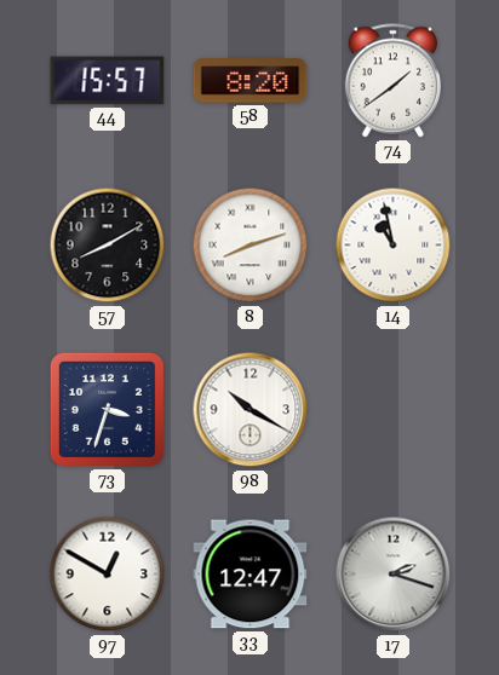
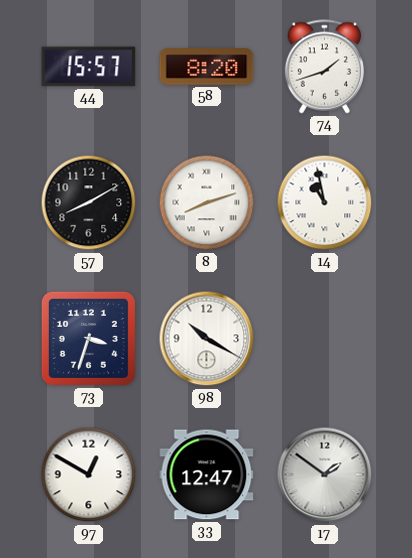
74: 1:39 -> 1:42
17: 2:18 -> 1:51
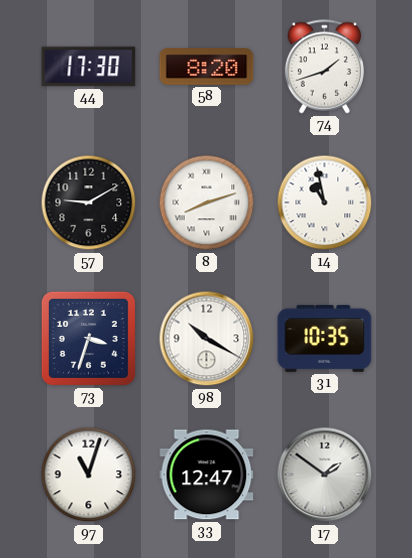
44: 15:57 -> 17:30
57: 8:10 -> 9:10
31: none -> 10:35
97: 12:50 -> 11:03
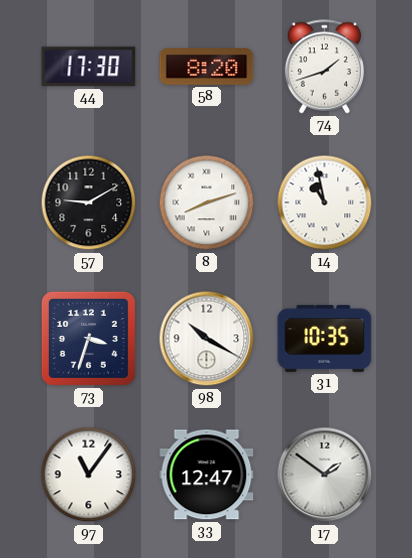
97: 11:03 -> 11:06
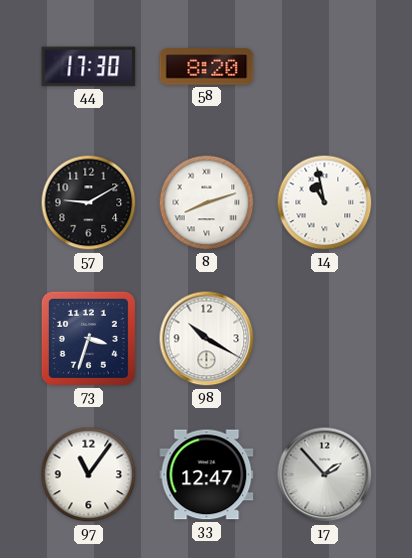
74: 1:42 -> none
31: 10:35 -> none
17: 1:51 -> 1:53
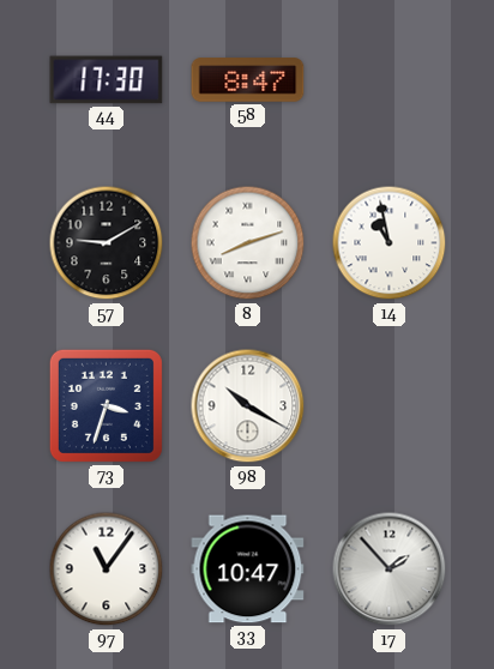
58: 8:20 -> 8:47
33: 12:47 -> 10:47
